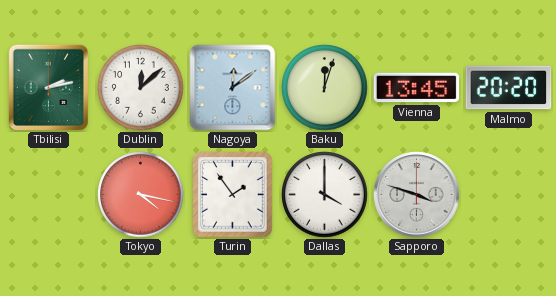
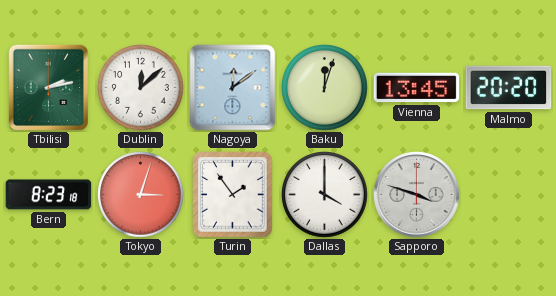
Bern: none -> 8:23
Tokyo: 4:17 -> 3:03
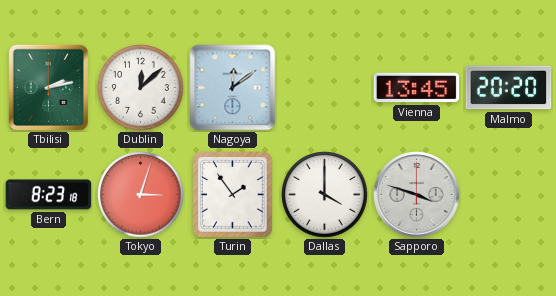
Baku: 12:03 -> none
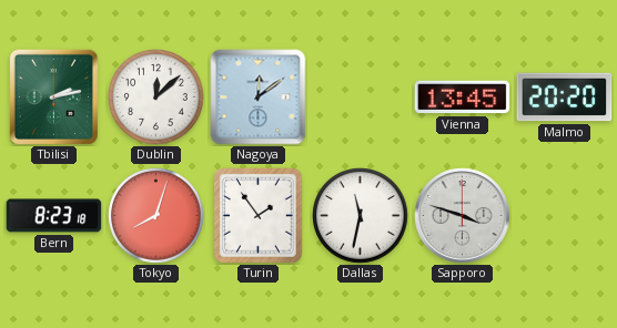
Tokyo: 3:03 -> 8:03
Dallas: 4:00 -> 11:32
